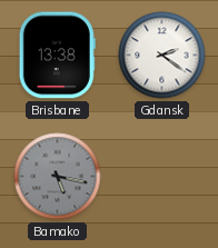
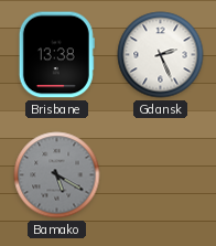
Gdansk: 2:21 -> 2:26
Bamako: 5:17 -> 5:20
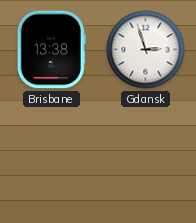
Gdansk: 2:26 -> 2:57
Bamako: 5:20 -> none
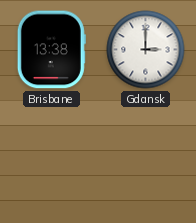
Gdansk: 2:57 -> 3:00
